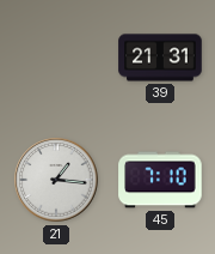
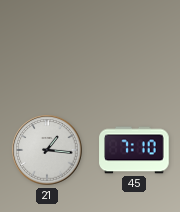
39: 21:31 -> none
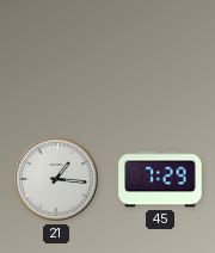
45: 7:10 -> 7:29
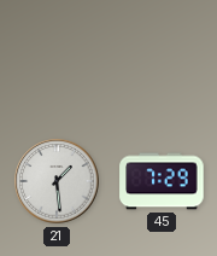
21: 1:16 -> 1:29
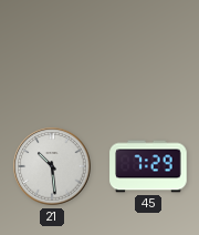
21: 1:29 -> 10:29
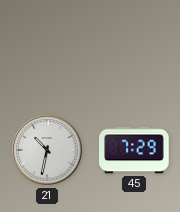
21: 10:29 -> 10:32
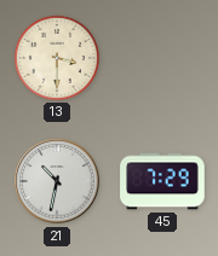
13: none -> 3:30
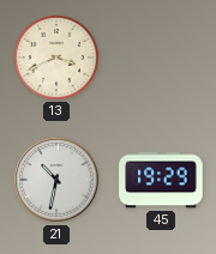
13: 3:30 -> 3:41
45: 7:29 -> 19:29
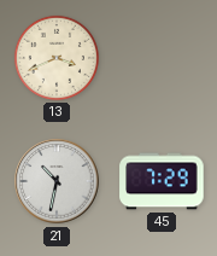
45: 19:29 -> 7:29
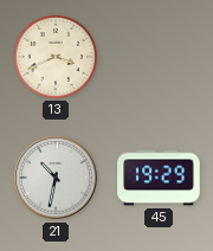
45: 7:29 -> 19:29
